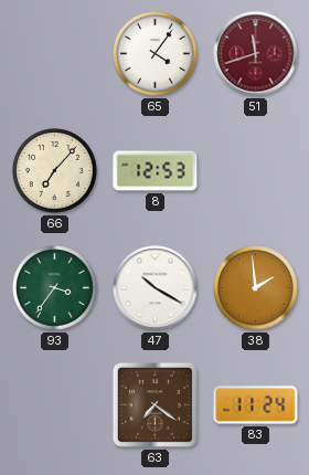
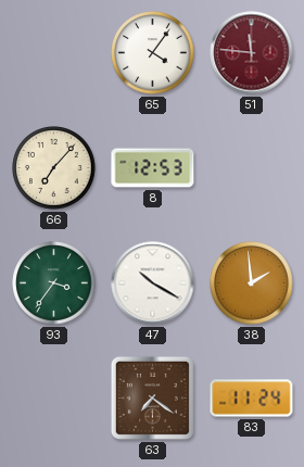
51: 11:42 -> 11:46
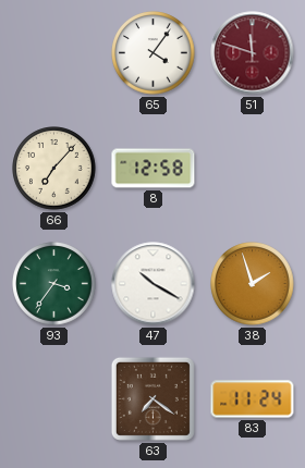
51: 11:46 -> 11:48
8: 12:53 -> 12:58
38: 1:59 -> 1:57
